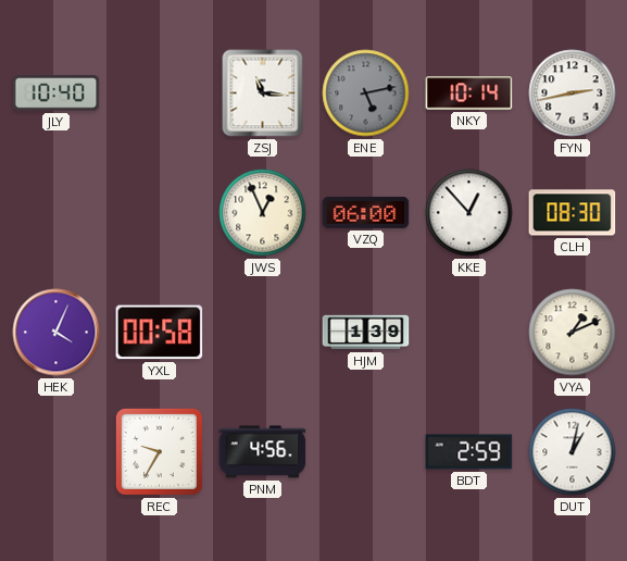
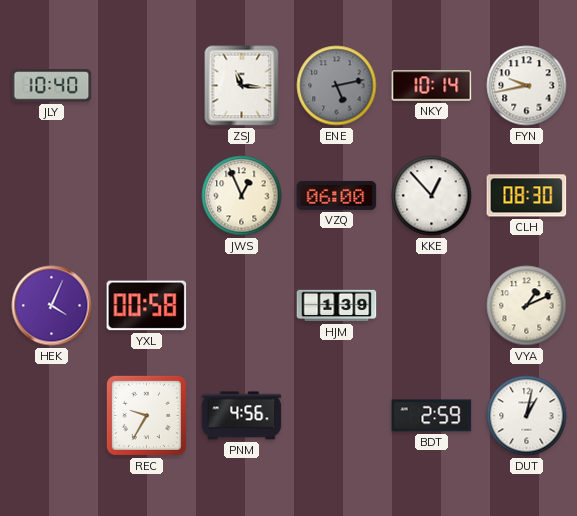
FYN: 2:43 -> 9:43
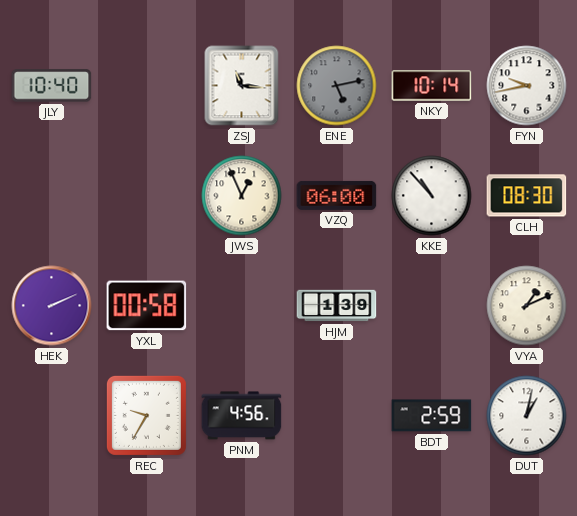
KKE: 12:53 -> 10:53
HEK: 4:04 -> 2:11
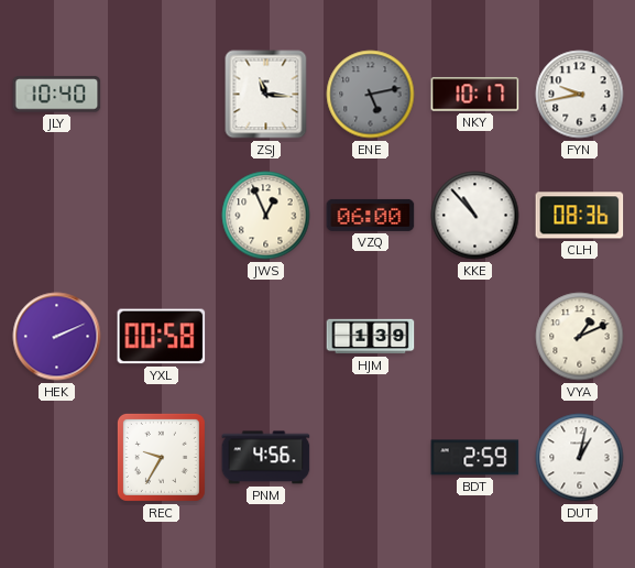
NKY: 10:14 -> 10:17
CLH: 08:30 -> 08:36
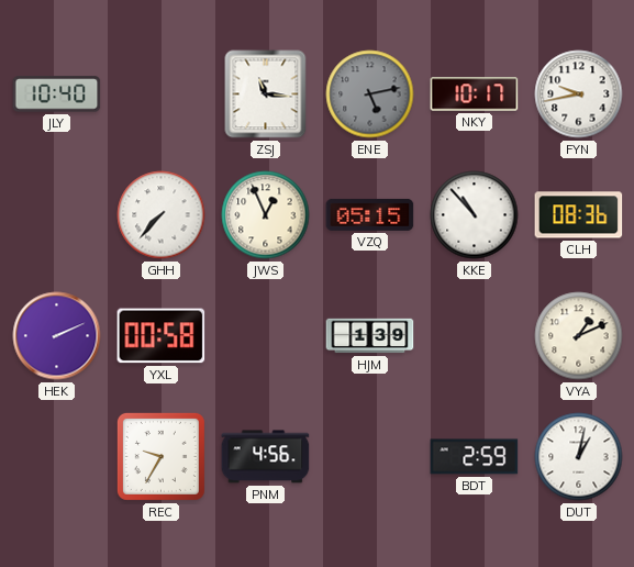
GHH: none -> 7:37
VZQ: 06:00 -> 05:15
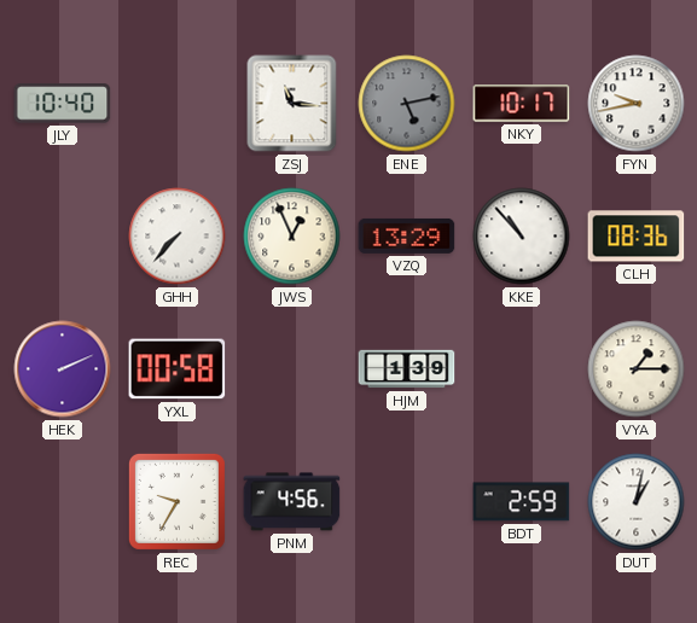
VZQ: 05:15 -> 13:29
VYA: 1:11 -> 1:15
